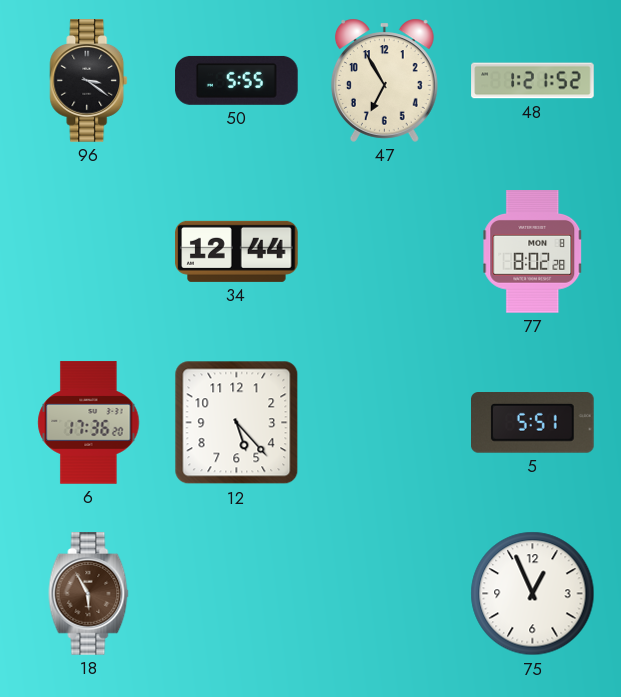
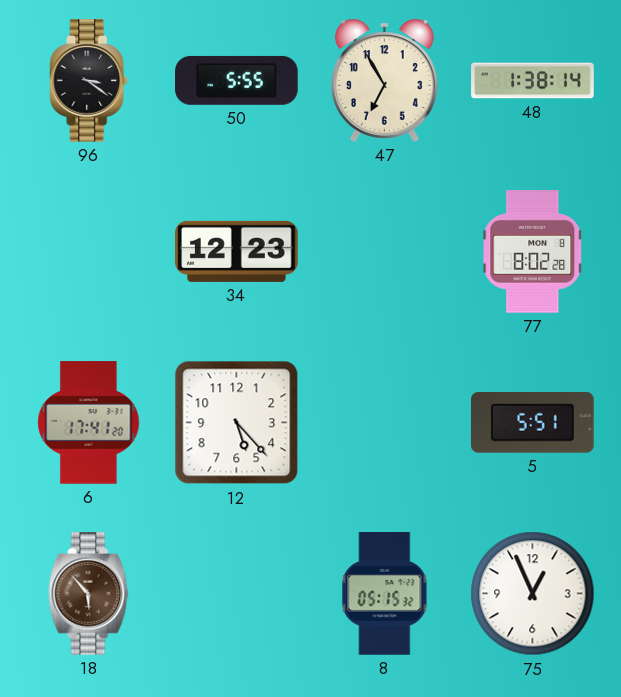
48: 1:21 -> 1:38
34: 12:44 -> 12:23
6: 17:36 -> 17:41
18: 5:55 -> 5:53
8: none -> 05:15
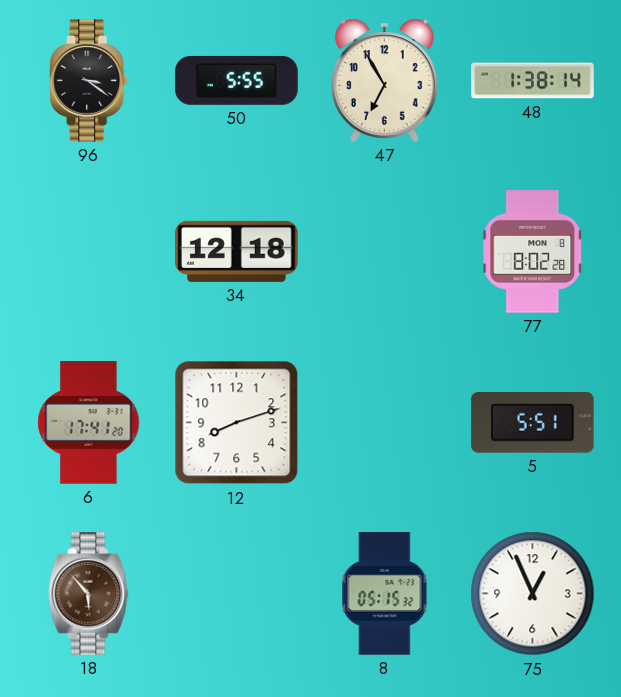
34: 12:23 -> 12:18
12: 5:23 -> 8:12
